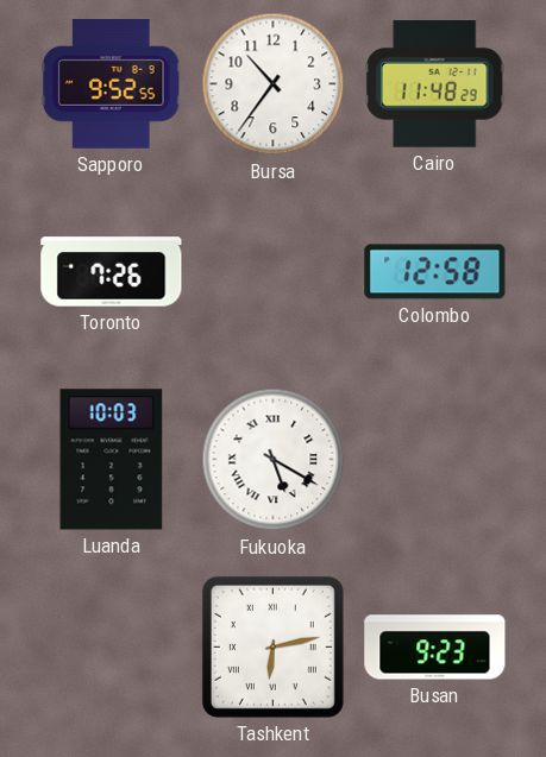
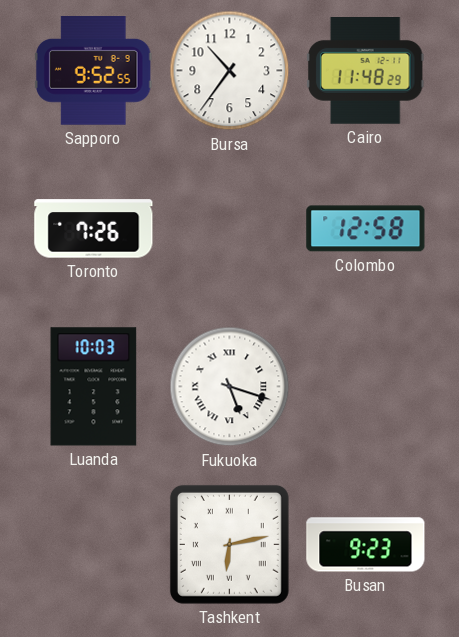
Fukuoka: 5:20 -> 5:18
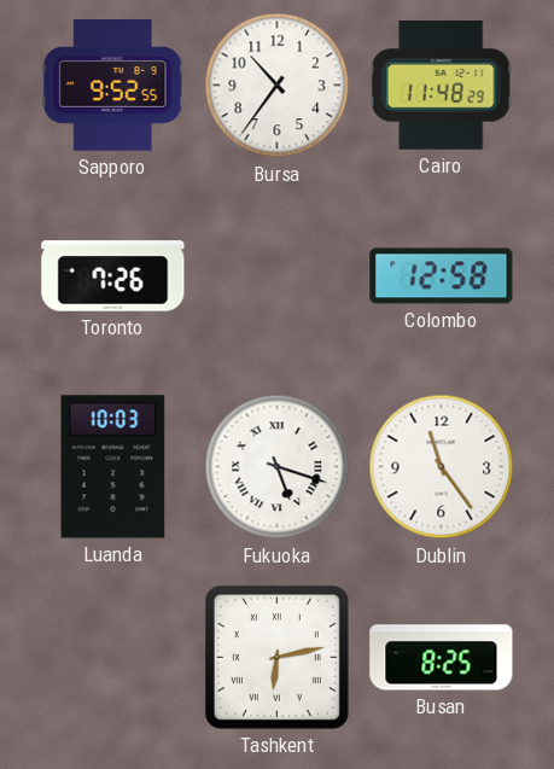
Dublin: none -> 11:24
Busan: 9:23 -> 8:25
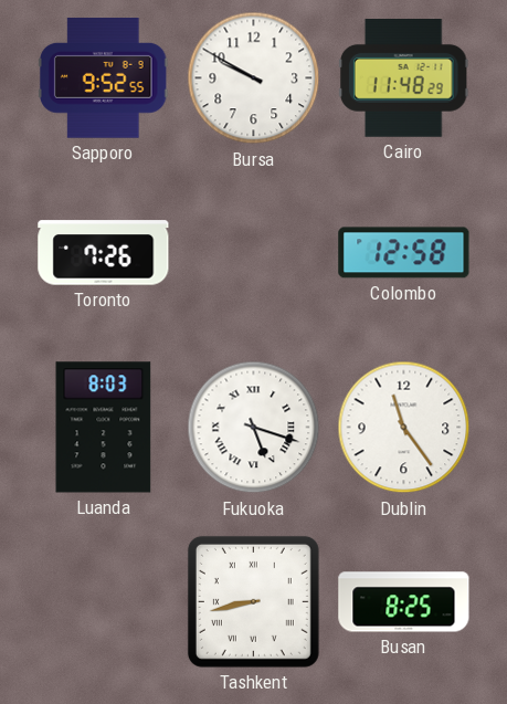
Bursa: 10:36 -> 9:50
Luanda: 10:03 -> 8:03
Tashkent: 6:13 -> 8:43
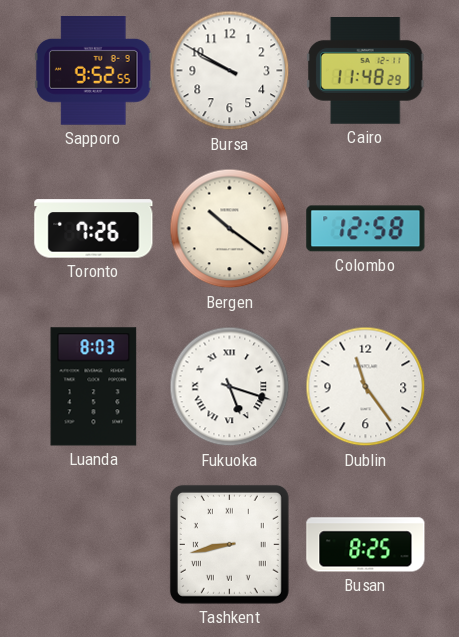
Bergen: none -> 10:21
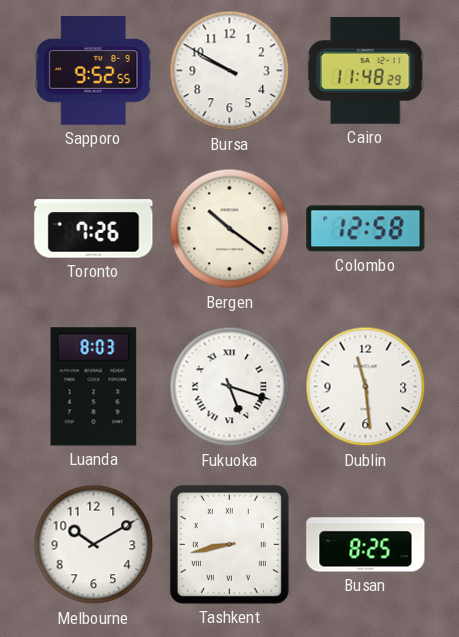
Dublin: 11:24 -> 11:29
Melbourne: none -> 10:10
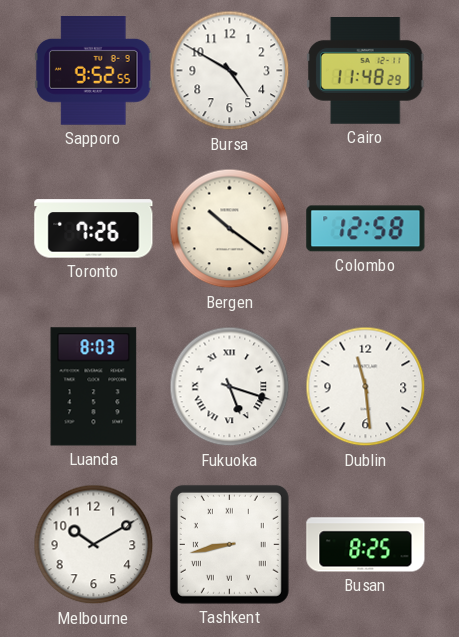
Bursa: 9:50 -> 4:50
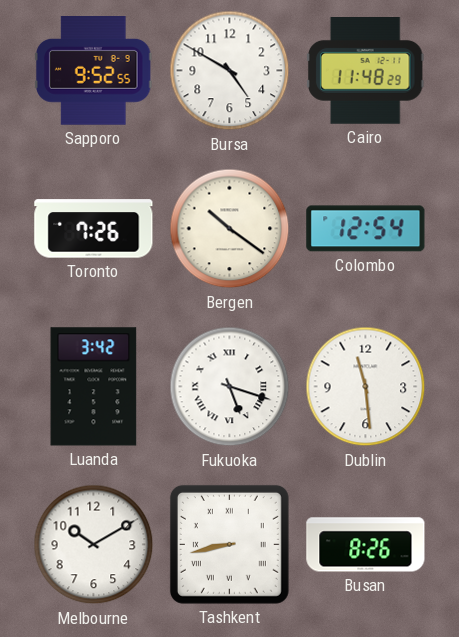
Colombo: 12:58 -> 12:54
Luanda: 8:03 -> 3:42
Busan: 8:25 -> 8:26
